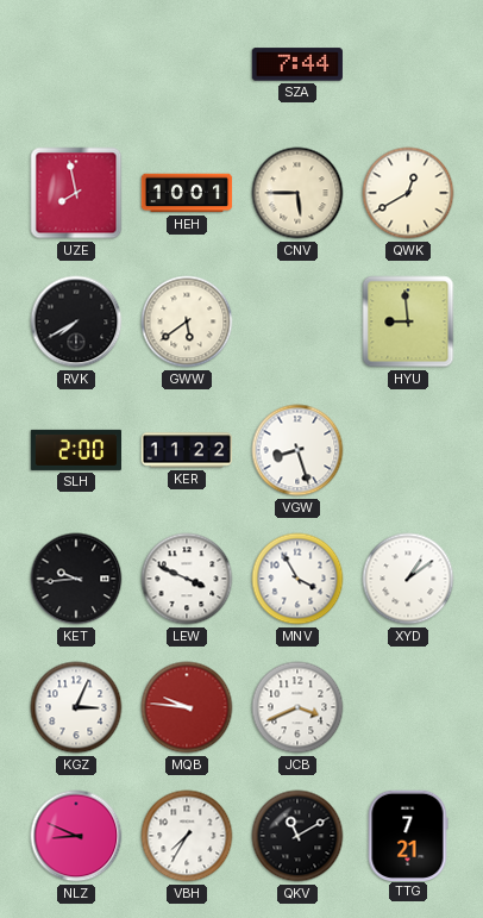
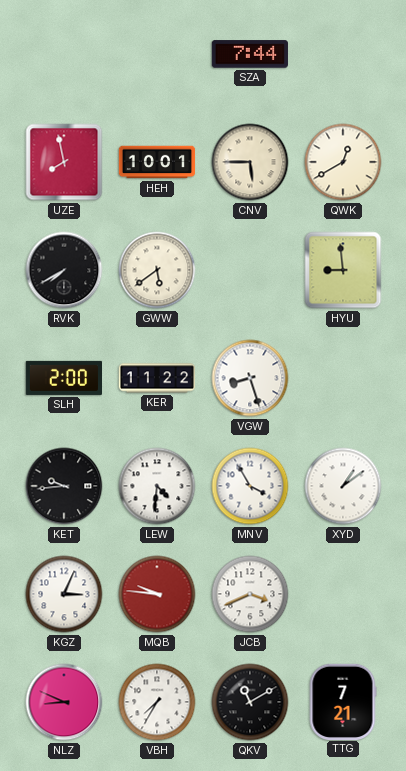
LEW: 3:49 -> 4:31
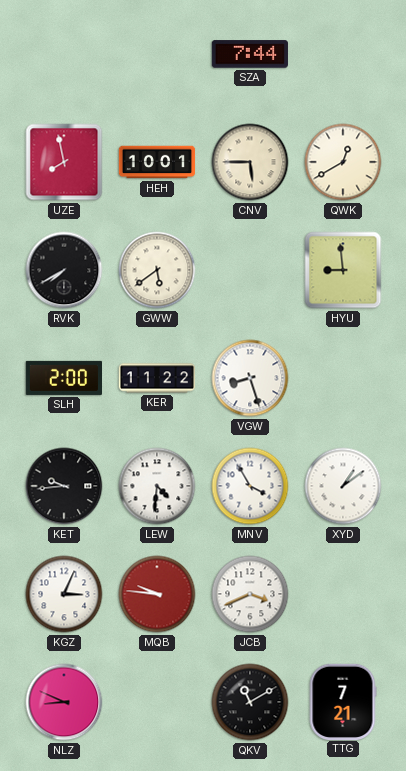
VBH: 7:35 -> none
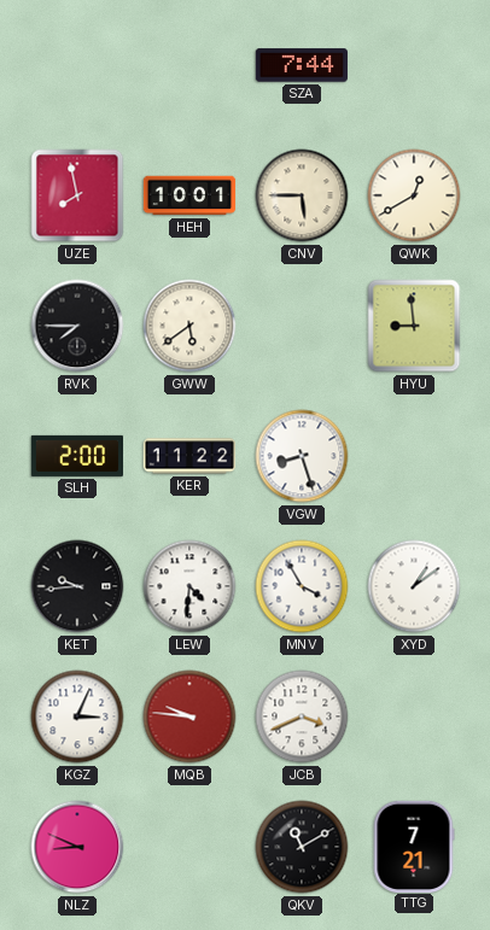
RVK: 7:40 -> 7:45
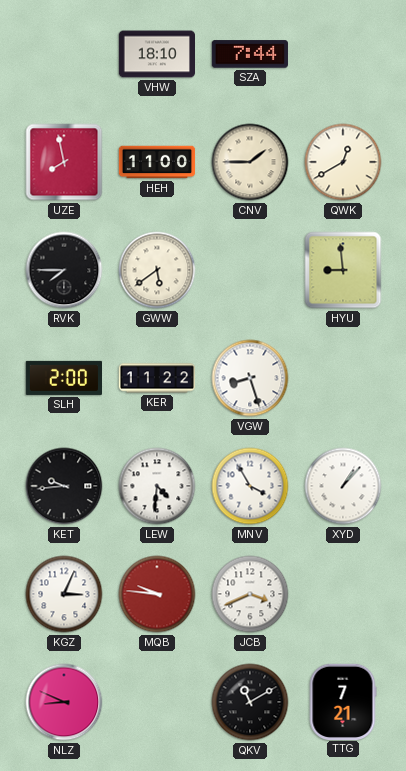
VHW: none -> 18:10
HEH: 10:01 -> 11:00
CNV: 5:45 -> 1:45
XYD: 1:09 -> 1:07
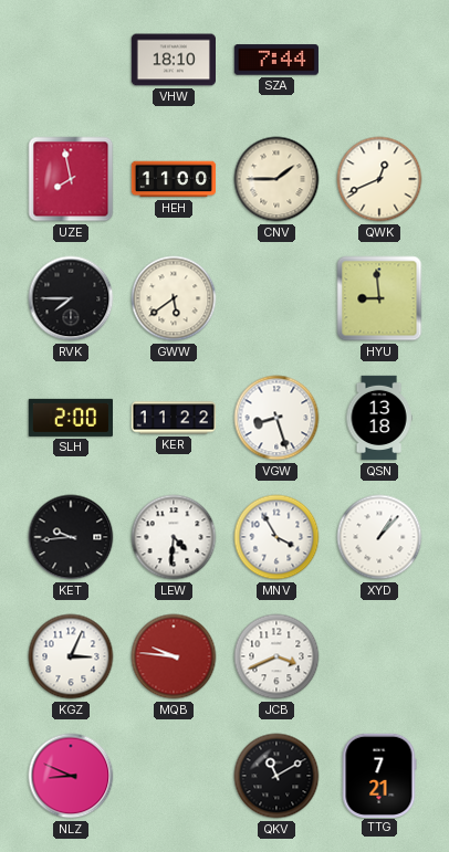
QWK: 12:40 -> 12:41
QSN: none -> 13:18
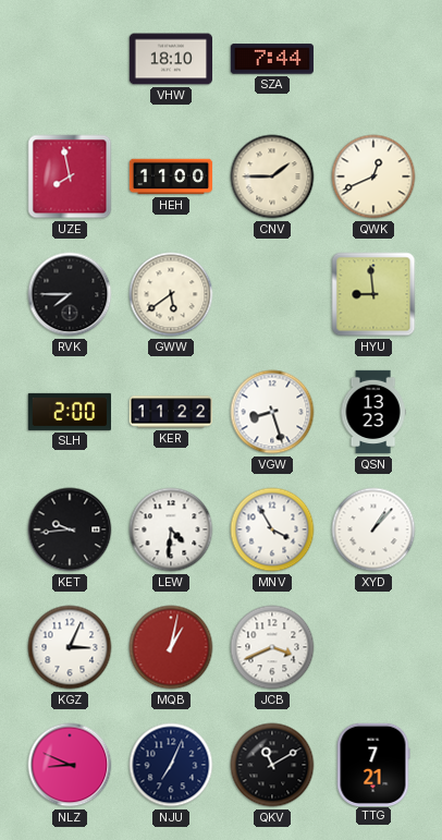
QSN: 13:18 -> 13:23
MQB: 9:46 -> 1:02
NJU: none -> 7:04
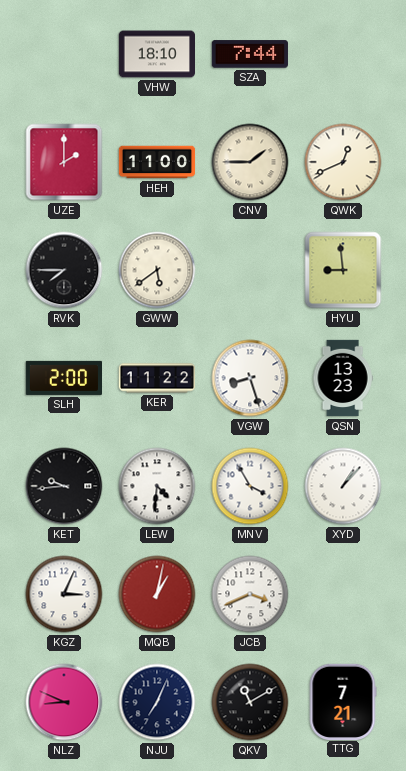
UZE: 7:58 -> 2:00
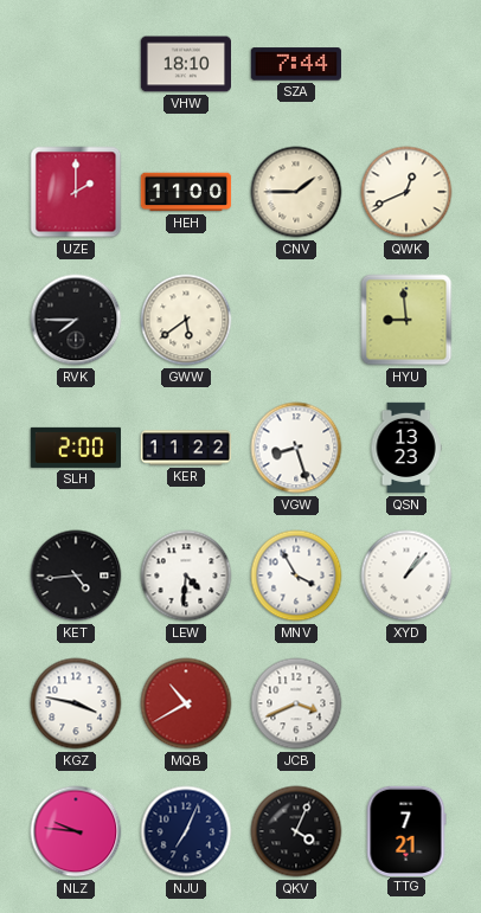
KET: 9:44 -> 4:44
KGZ: 3:04 -> 3:47
MQB: 1:02 -> 10:40
NLZ: 8:49 -> 9:46
QKV: 11:10 -> 4:04
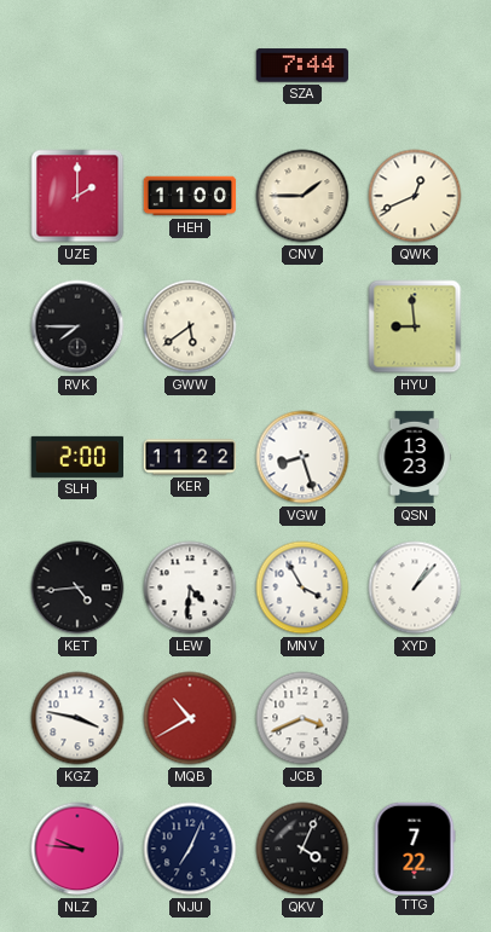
VHW: 18:10 -> none
TTG: 7:21 -> 7:22
